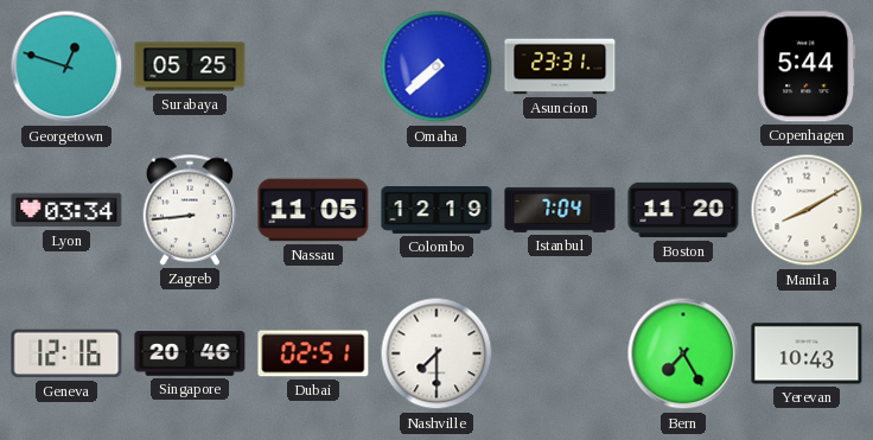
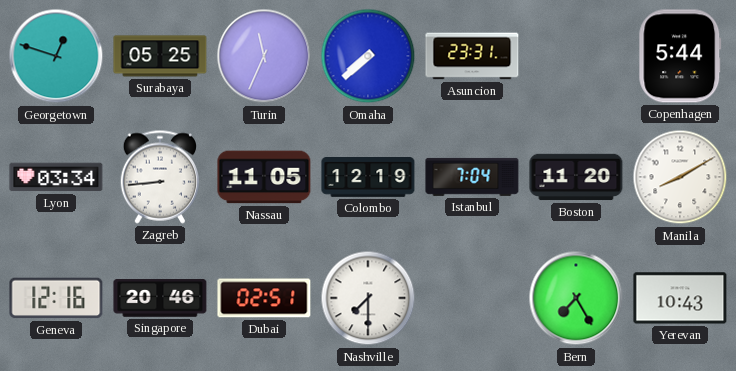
Turin: none -> 11:34
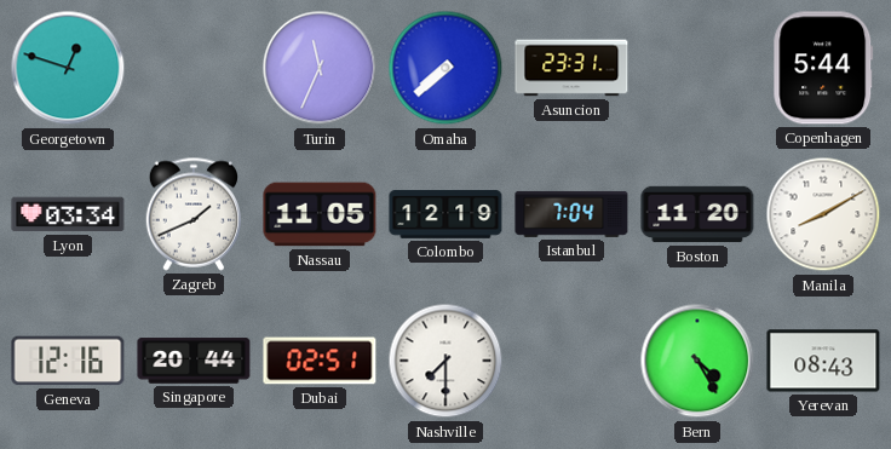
Surabaya: 05:25 -> none
Zagreb: 8:44 -> 1:41
Singapore: 20:46 -> 20:44
Bern: 7:25 -> 4:25
Yerevan: 10:43 -> 08:43
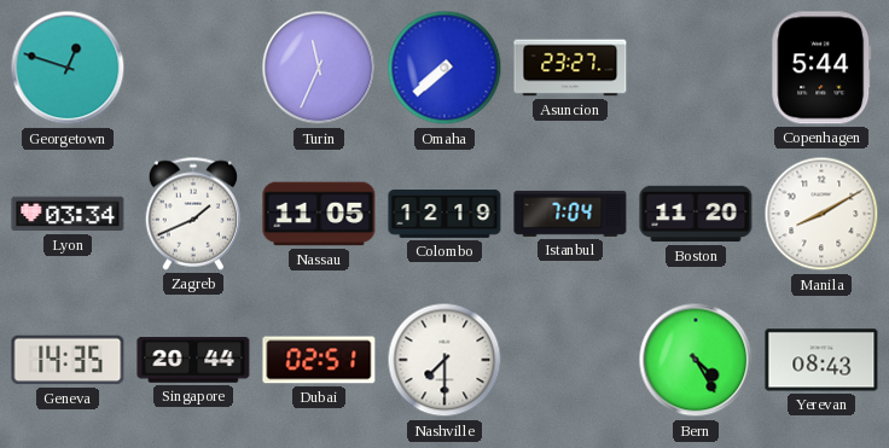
Asuncion: 23:31 -> 23:27
Geneva: 12:16 -> 14:35
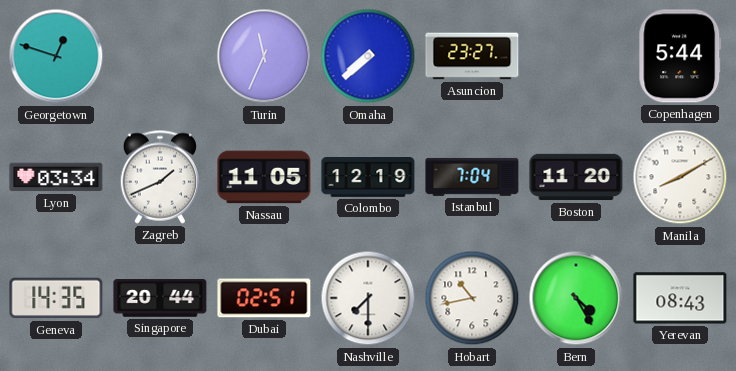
Hobart: none -> 10:43
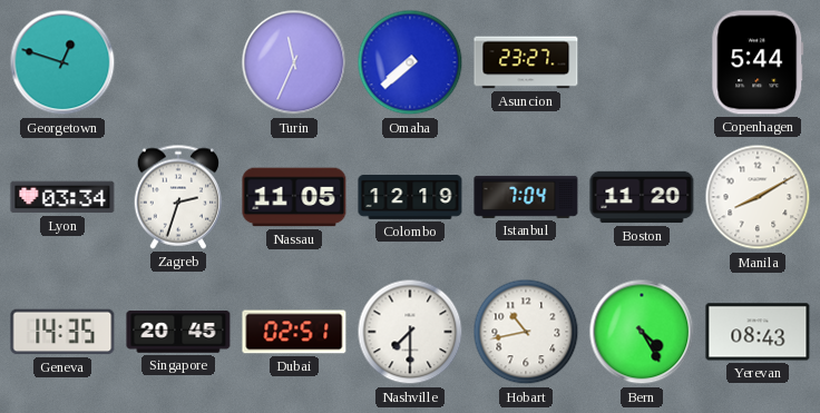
Zagreb: 1:41 -> 2:33
Singapore: 20:44 -> 20:45
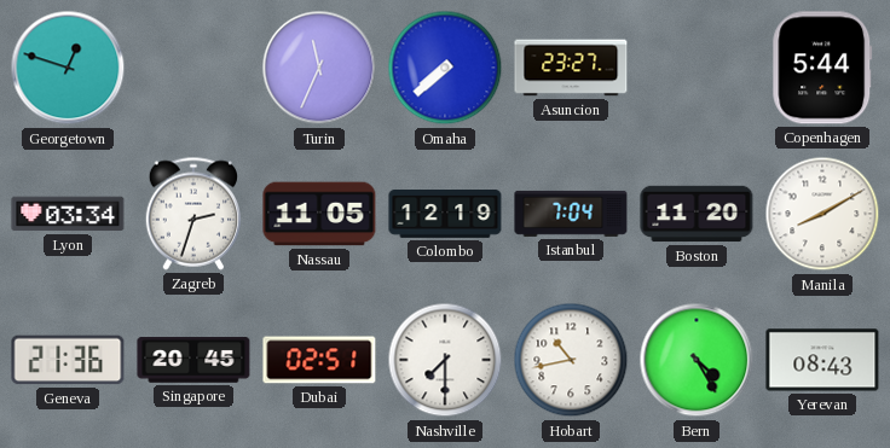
Geneva: 14:35 -> 21:36
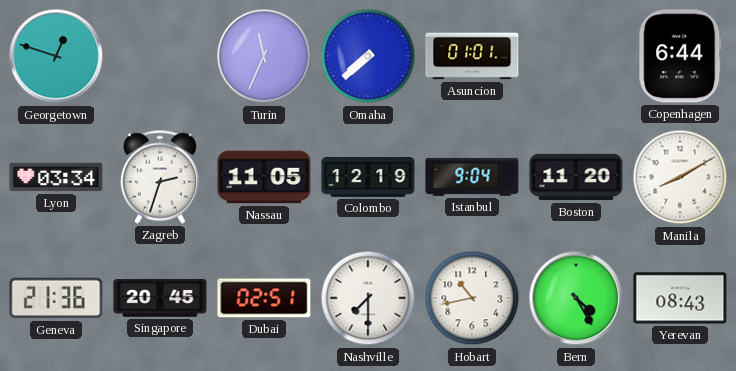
Asuncion: 23:27 -> 01:01
Copenhagen: 5:44 -> 6:44
Istanbul: 7:04 -> 9:04
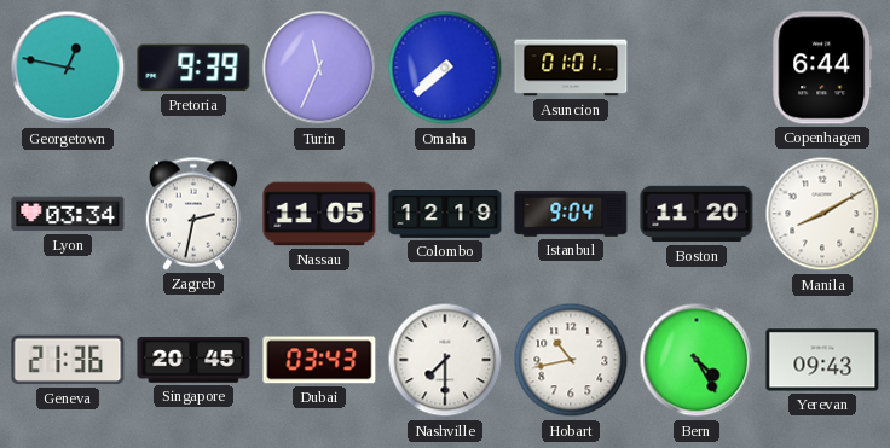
Georgetown: 12:48 -> 12:47
Pretoria: none -> 9:39
Zagreb: 2:33 -> 2:32
Dubai: 02:51 -> 03:43
Yerevan: 08:43 -> 09:43
